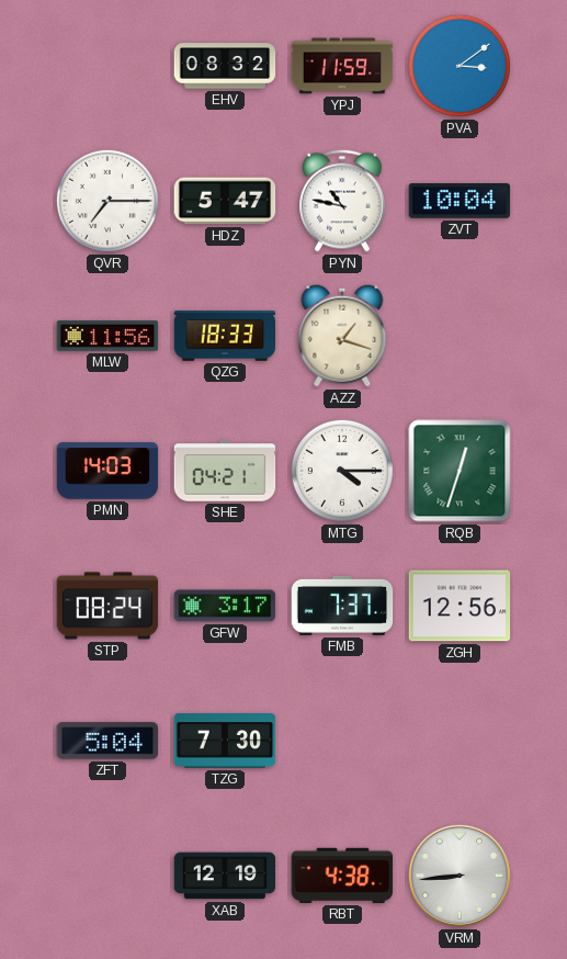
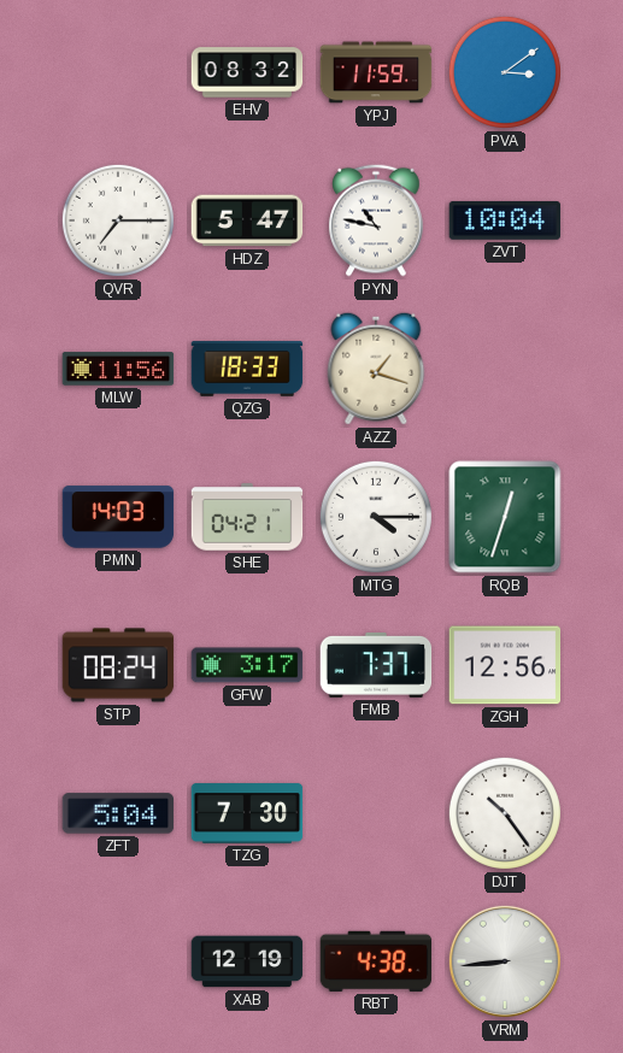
DJT: none -> 10:24
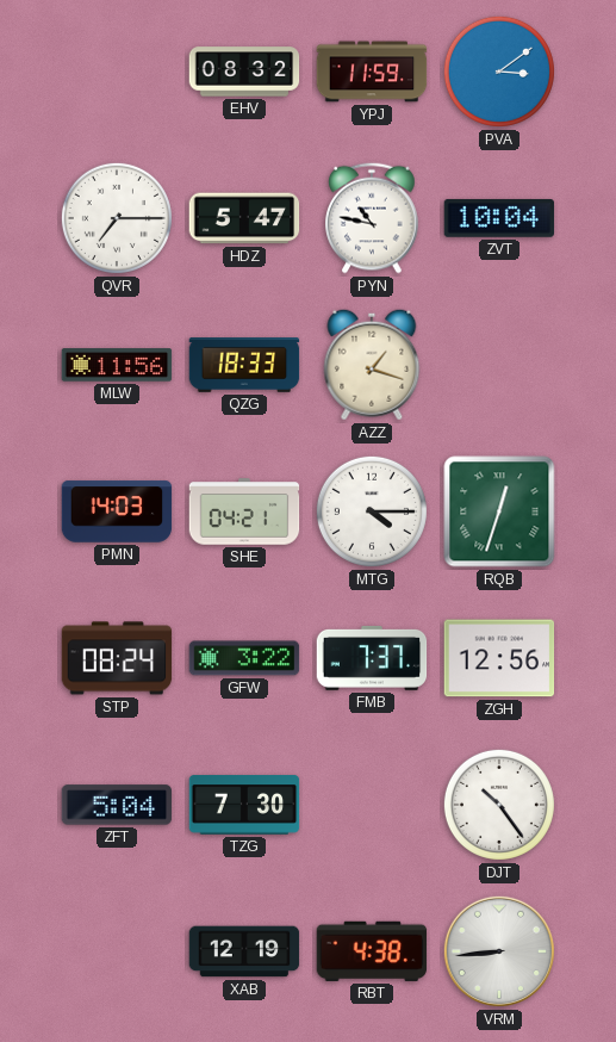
GFW: 3:17 -> 3:22
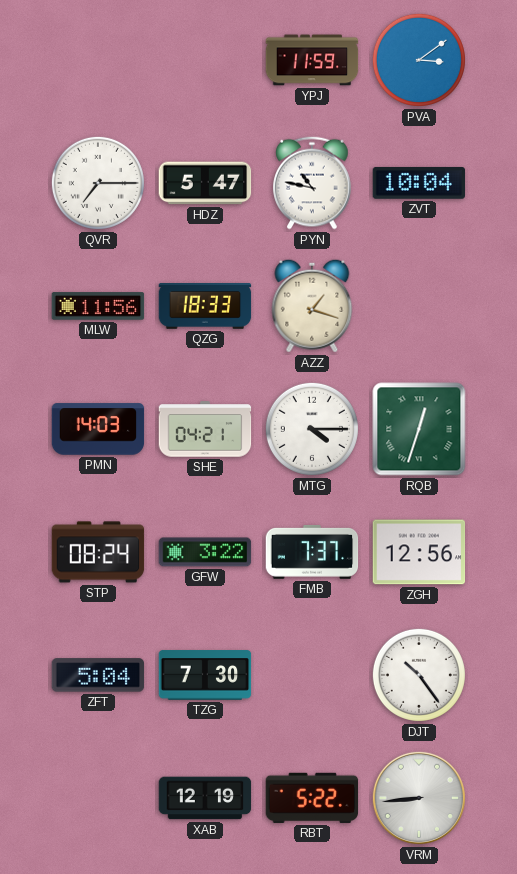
EHV: 08:32 -> none
RBT: 4:38 -> 5:22
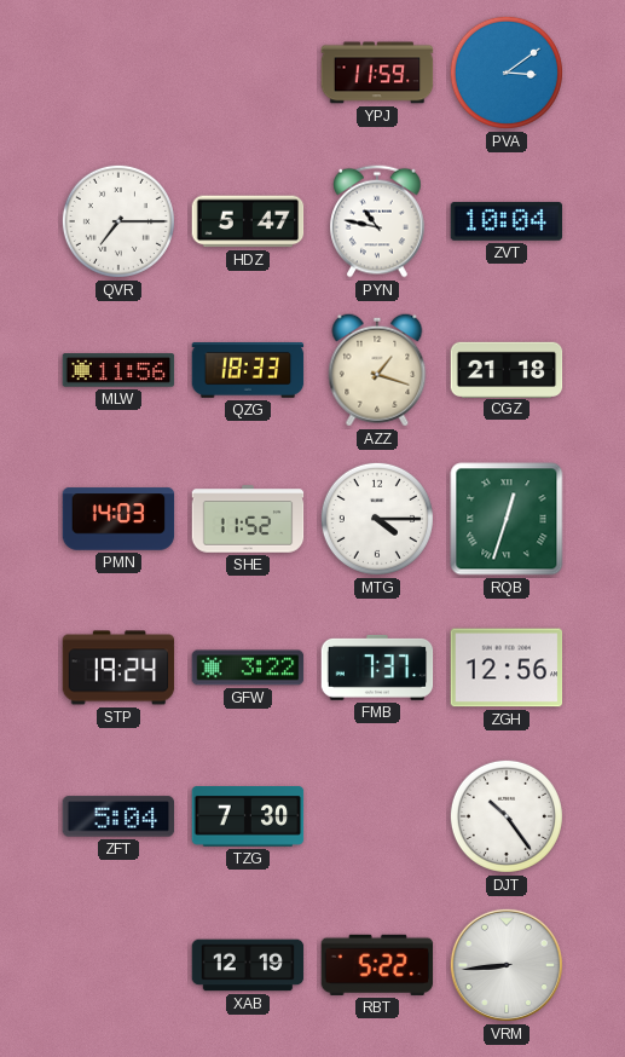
CGZ: none -> 21:18
SHE: 04:21 -> 11:52
STP: 08:24 -> 19:24
